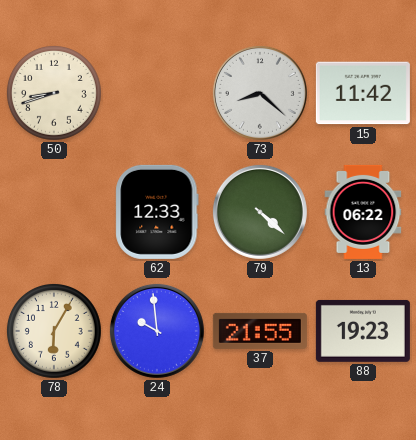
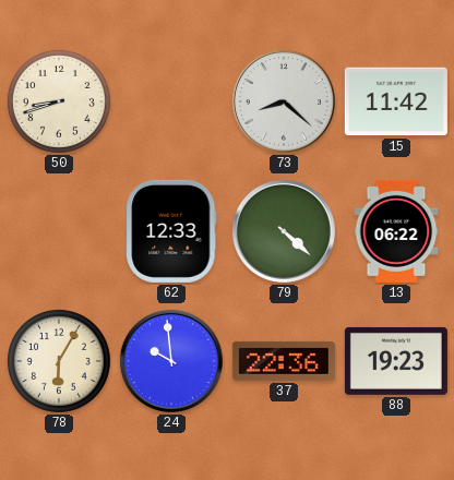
37: 21:55 -> 22:36
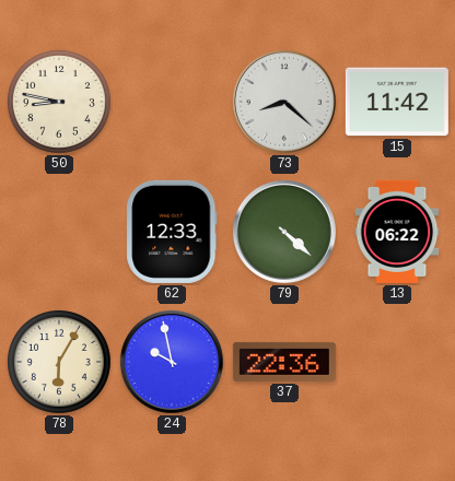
50: 8:42 -> 8:47
24: 9:59 -> 9:58
88: 19:23 -> none
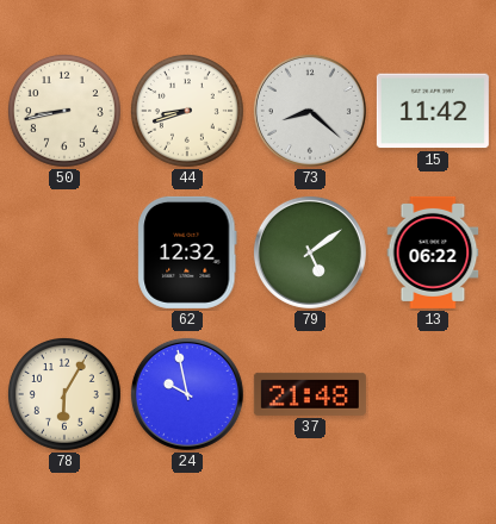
50: 8:47 -> 8:43
44: none -> 8:42
62: 12:33 -> 12:32
79: 4:22 -> 5:09
37: 22:36 -> 21:48
